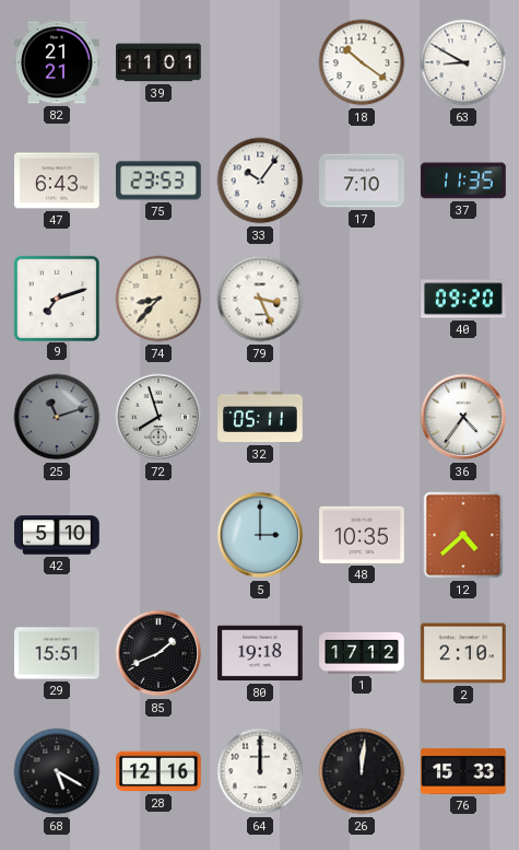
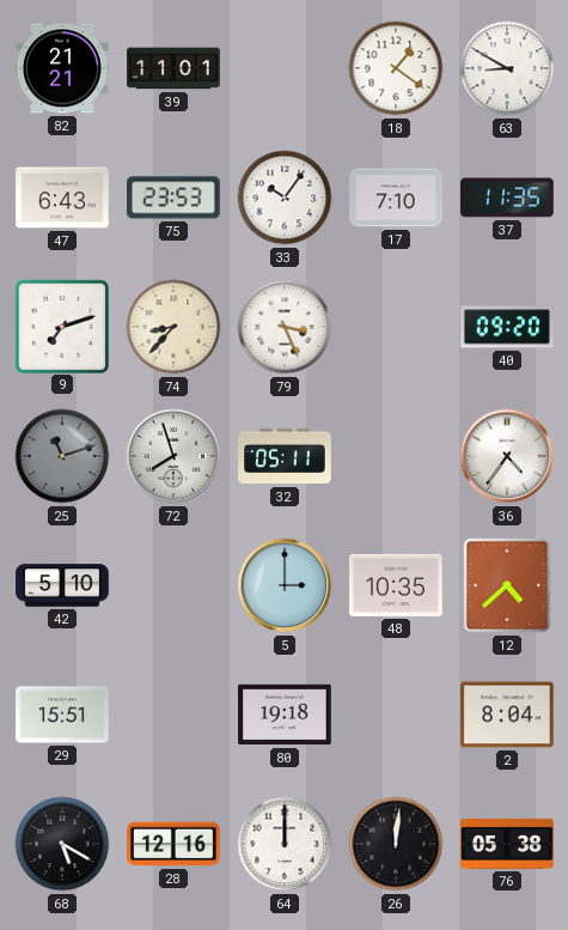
18: 10:21 -> 1:21
85: 1:41 -> none
1: 17:12 -> none
2: 2:10 -> 8:04
76: 15:33 -> 05:38
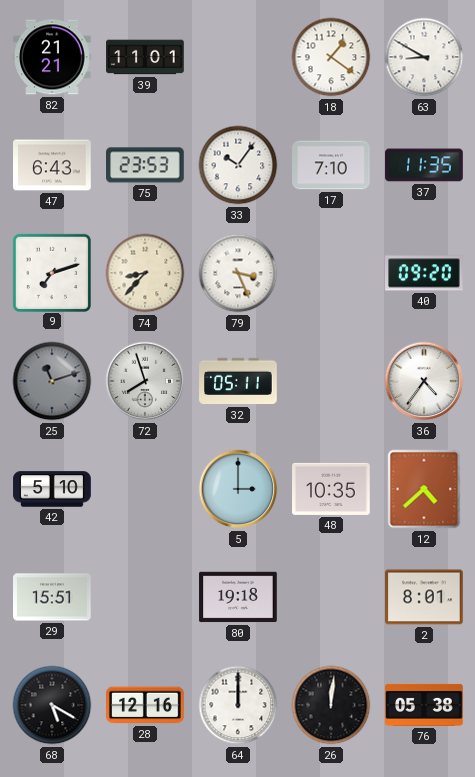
2: 8:04 -> 8:01
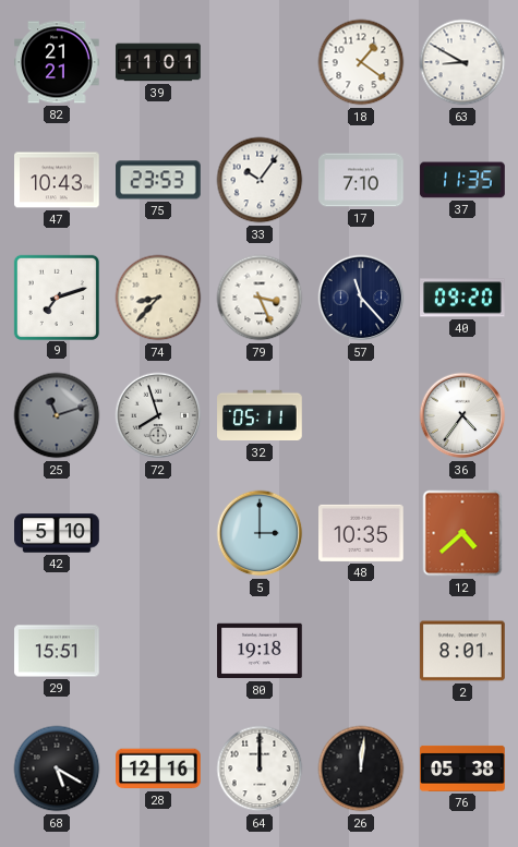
47: 6:43 -> 10:43
57: none -> 11:23
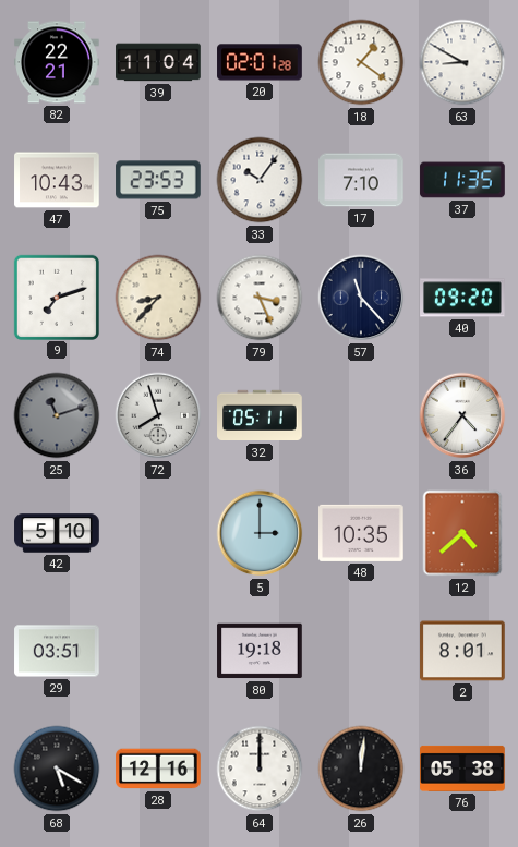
82: 21:21 -> 22:21
39: 11:01 -> 11:04
20: none -> 02:01
29: 15:51 -> 03:51
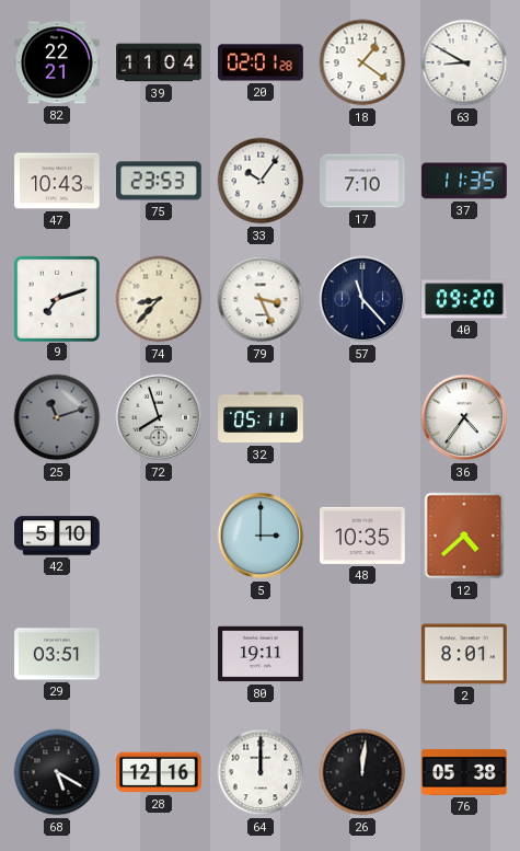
80: 19:18 -> 19:11
